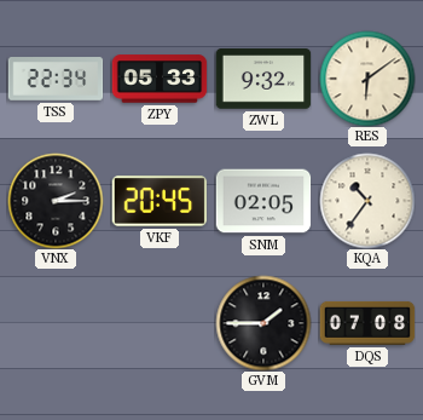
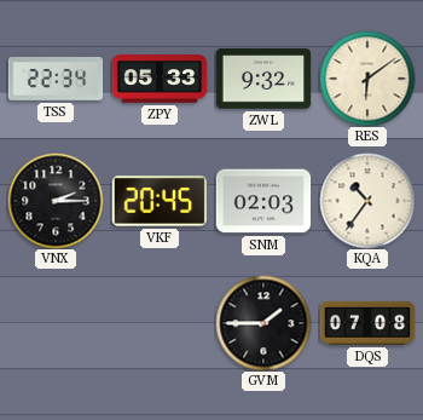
SNM: 02:05 -> 02:03
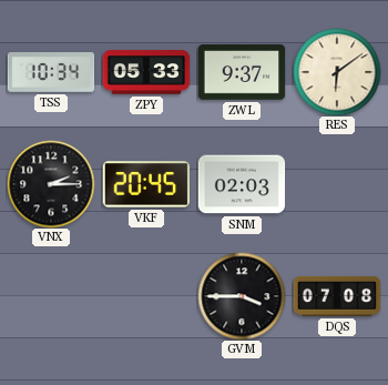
TSS: 22:34 -> 10:34
ZWL: 9:32 -> 9:37
KQA: 10:36 -> none
GVM: 1:45 -> 3:45
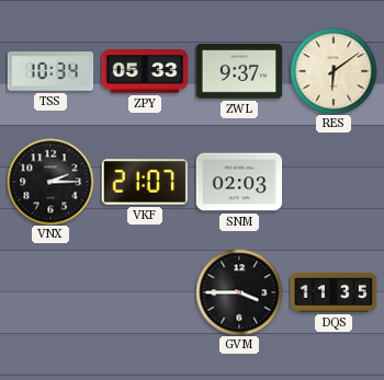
VKF: 20:45 -> 21:07
DQS: 07:08 -> 11:35
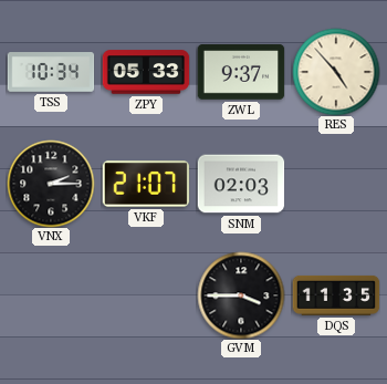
RES: 6:09 -> 4:53
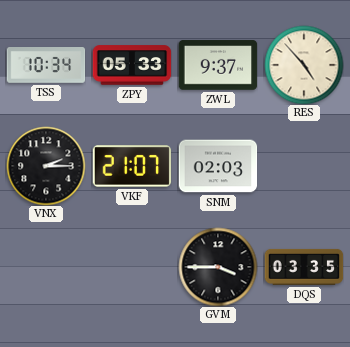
DQS: 11:35 -> 03:35
